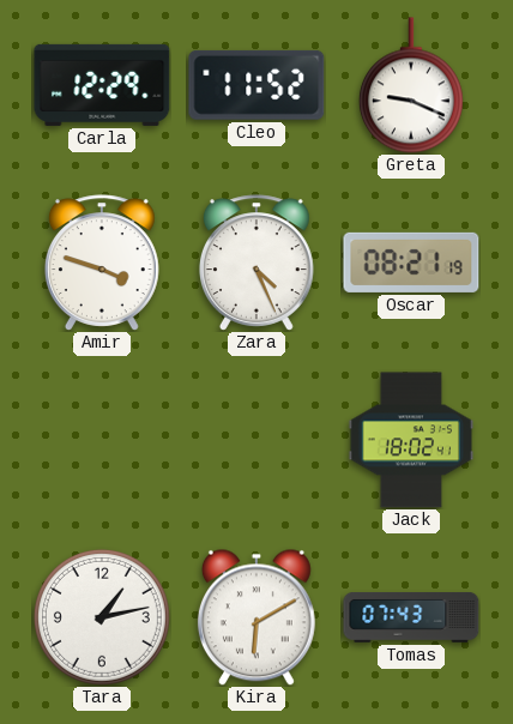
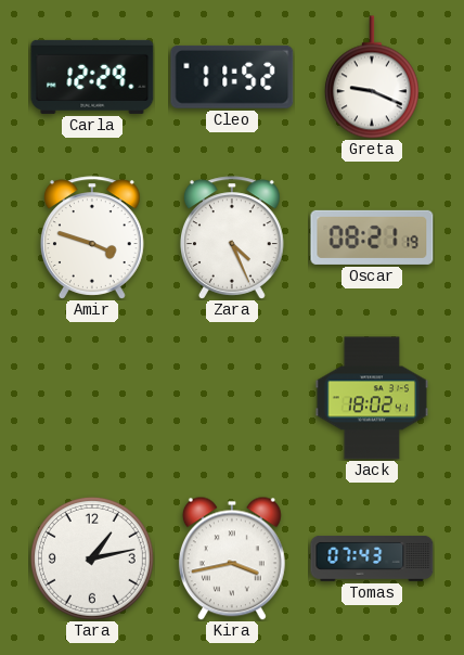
Kira: 6:10 -> 3:43
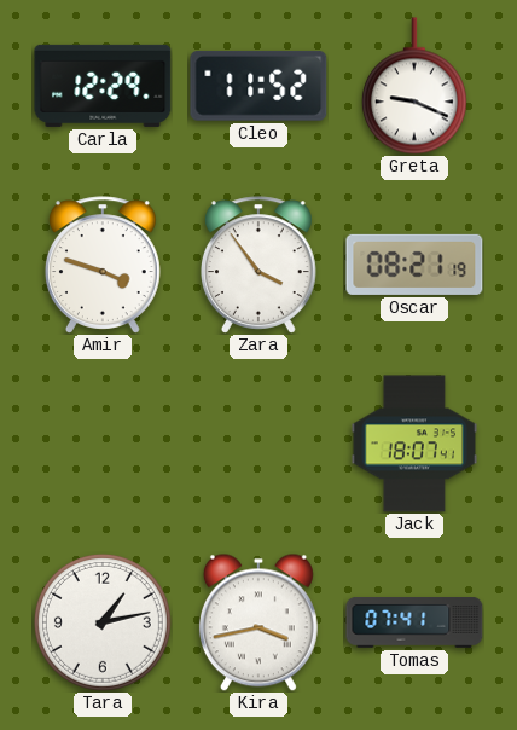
Zara: 4:26 -> 3:54
Jack: 18:02 -> 18:07
Tomas: 07:43 -> 07:41
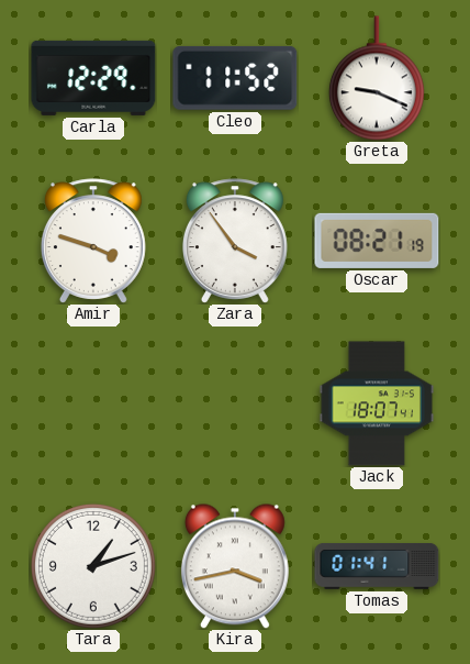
Tara: 1:13 -> 1:12
Tomas: 07:41 -> 01:41
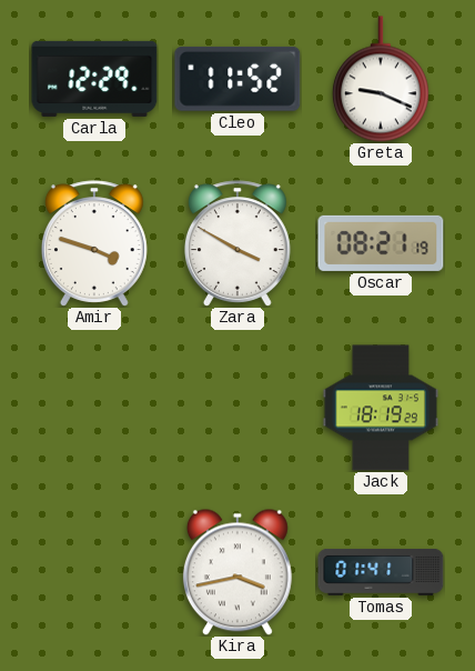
Zara: 3:54 -> 3:50
Jack: 18:07 -> 18:19
Tara: 1:12 -> none
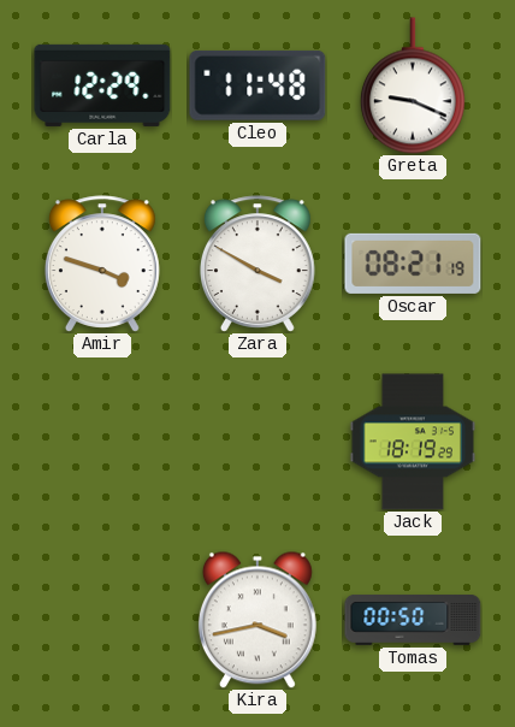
Cleo: 11:52 -> 11:48
Tomas: 01:41 -> 00:50
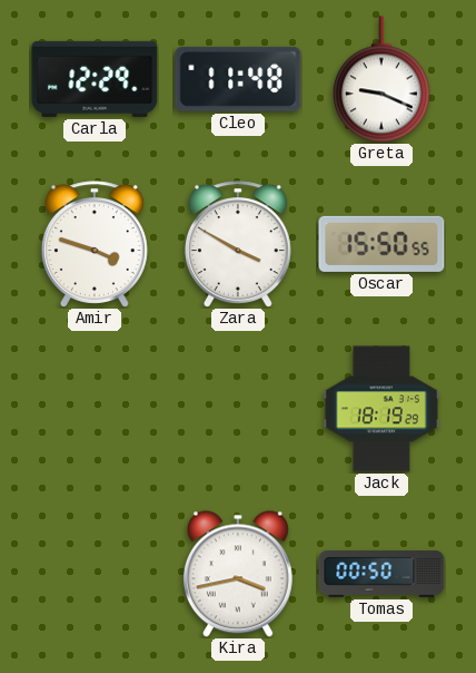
Oscar: 08:21 -> 15:50
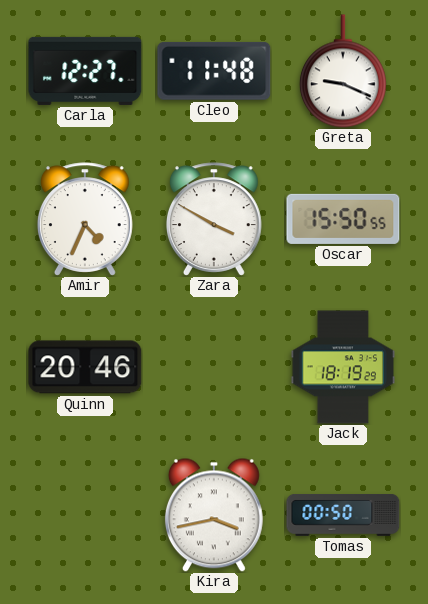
Carla: 12:29 -> 12:27
Amir: 3:48 -> 4:34
Quinn: none -> 20:46
